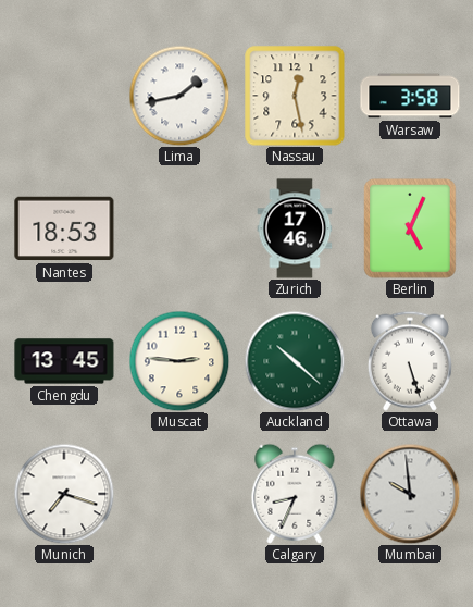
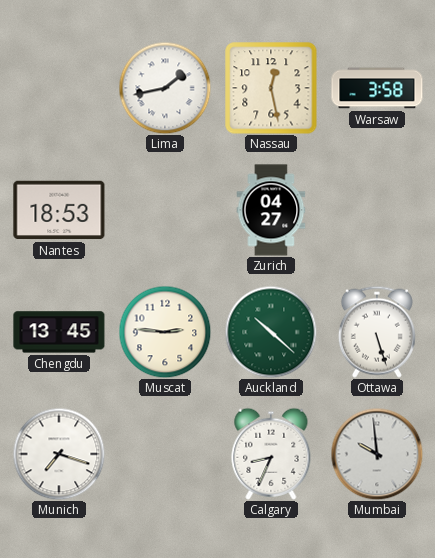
Zurich: 17:46 -> 04:27
Berlin: 5:04 -> none
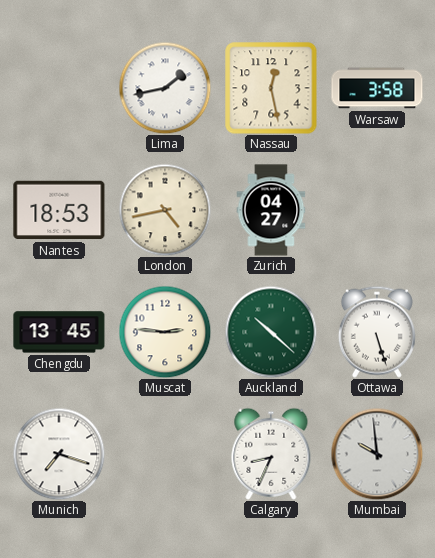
London: none -> 4:43
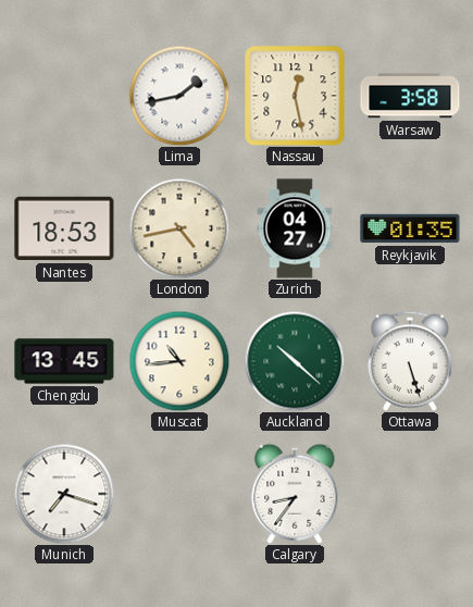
Reykjavik: none -> 01:35
Muscat: 2:46 -> 10:44
Calgary: 8:34 -> 8:36
Mumbai: 9:59 -> none
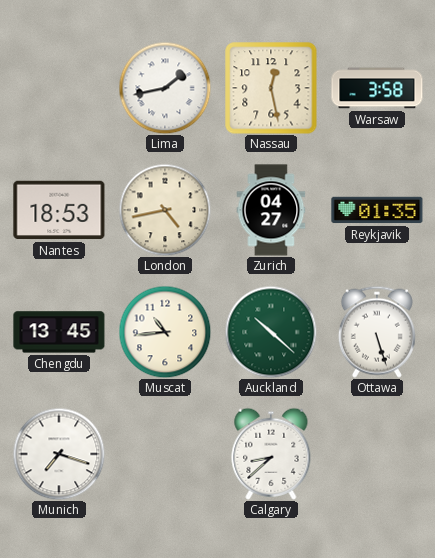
Calgary: 8:36 -> 8:38
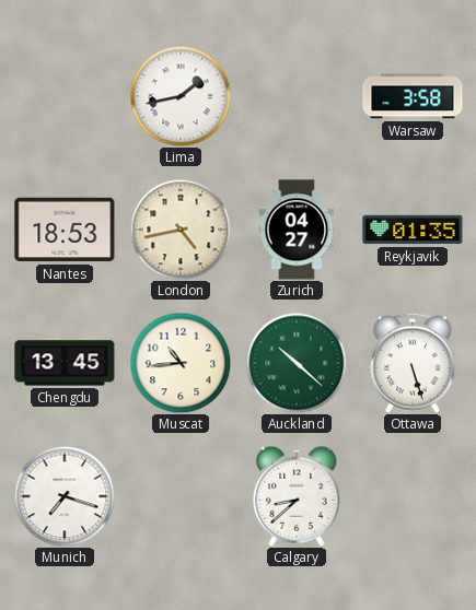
Nassau: 12:28 -> none
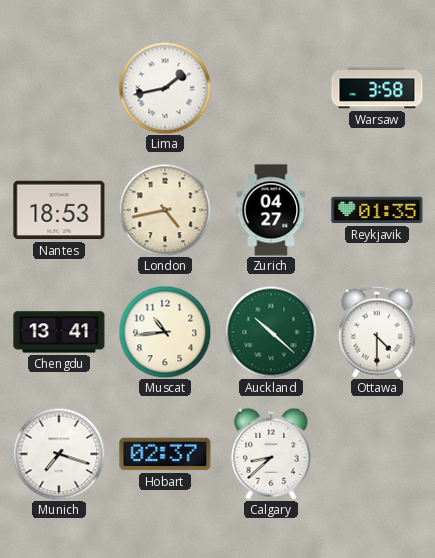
Chengdu: 13:45 -> 13:41
Ottawa: 5:27 -> 4:30
Hobart: none -> 02:37
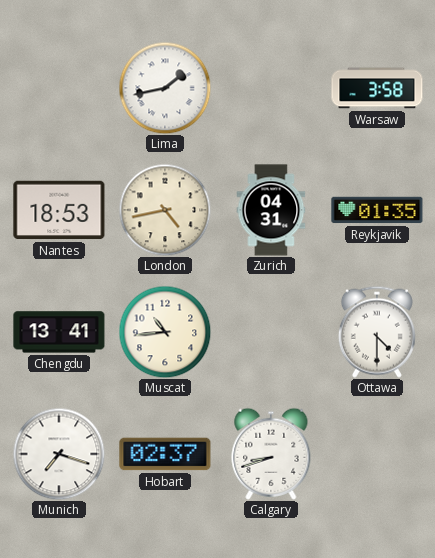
Zurich: 04:27 -> 04:31
Auckland: 10:22 -> none
Calgary: 8:38 -> 8:42
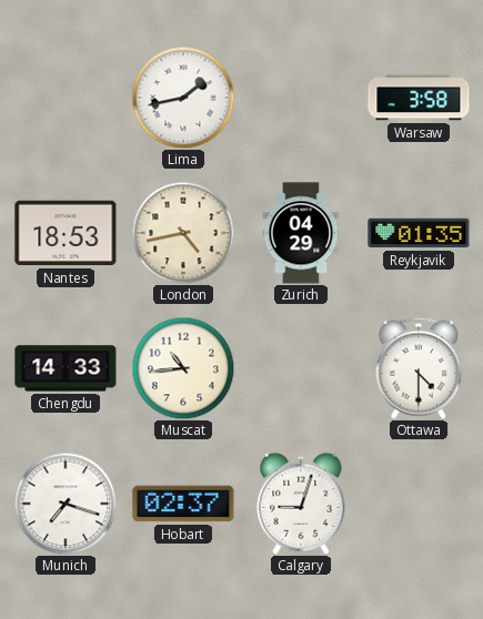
Zurich: 04:31 -> 04:29
Chengdu: 13:41 -> 14:33
Calgary: 8:42 -> 9:03
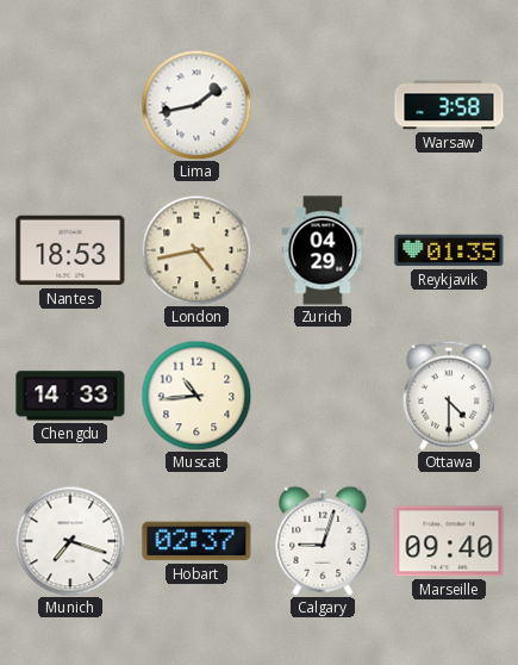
Marseille: none -> 09:40
